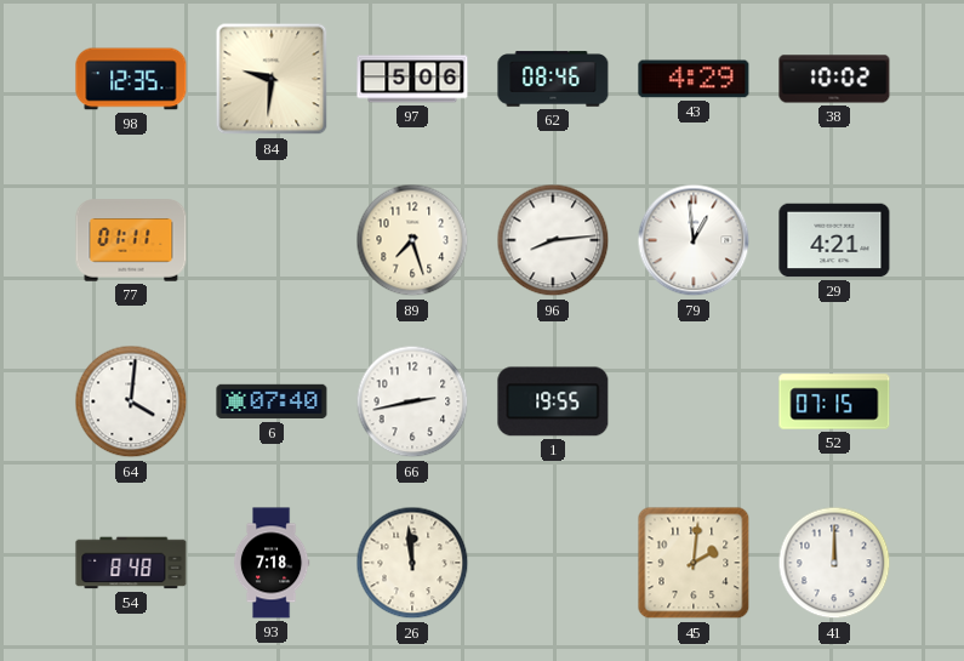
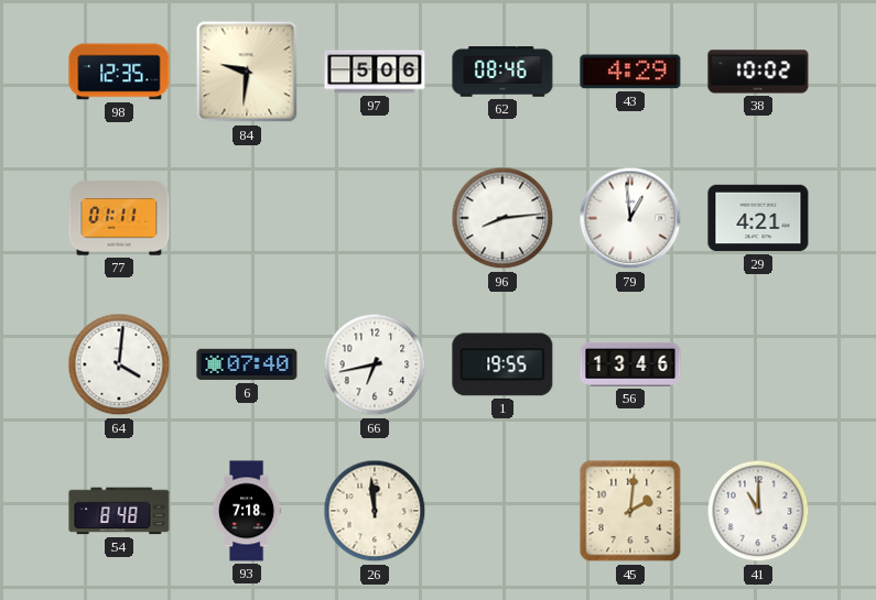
89: 7:27 -> none
66: 2:43 -> 6:43
56: none -> 13:46
52: 07:15 -> none
41: 12:00 -> 11:00
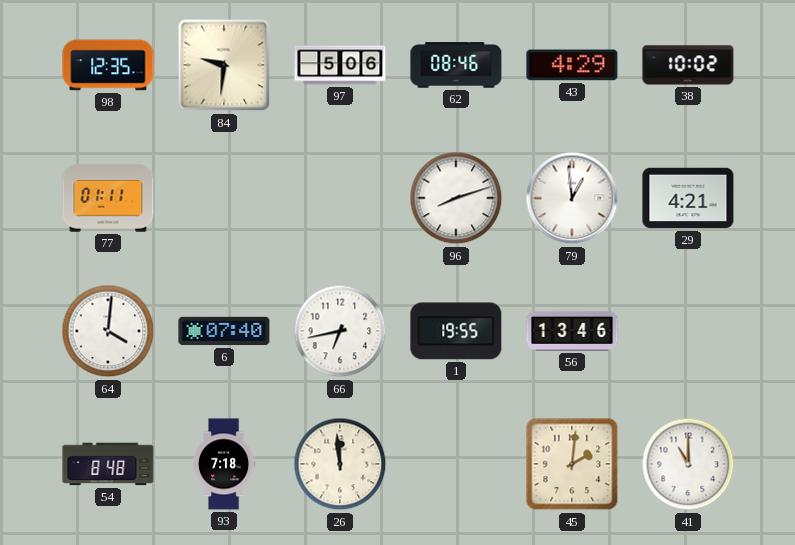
96: 8:14 -> 8:12
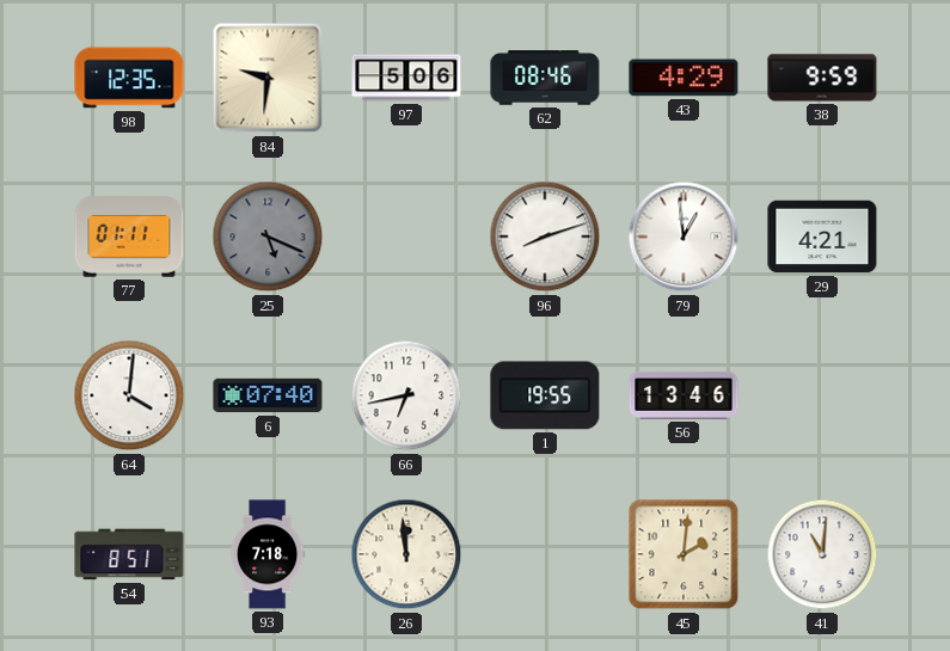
38: 10:02 -> 9:59
25: none -> 5:19
54: 8:48 -> 8:51
41: 11:00 -> 11:01
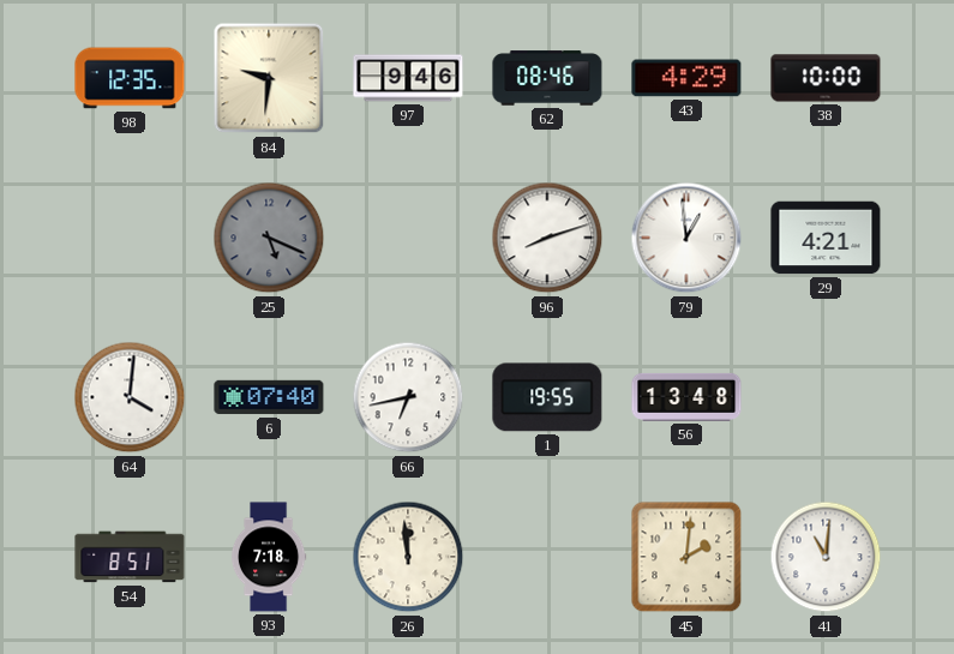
97: 5:06 -> 9:46
38: 9:59 -> 10:00
77: 01:11 -> none
56: 13:46 -> 13:48
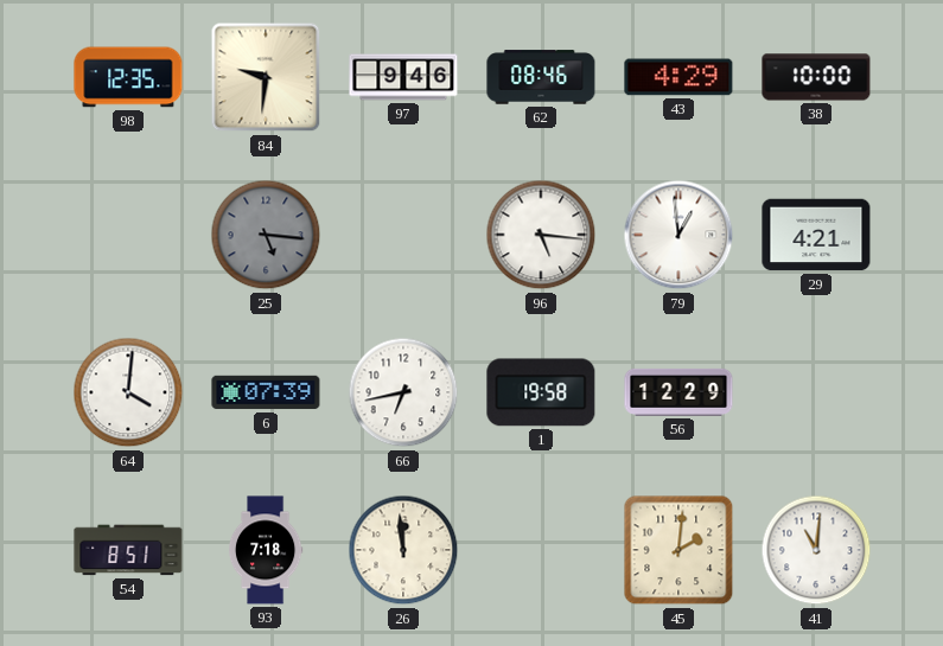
25: 5:19 -> 5:16
96: 8:12 -> 5:16
6: 07:40 -> 07:39
1: 19:55 -> 19:58
56: 13:48 -> 12:29
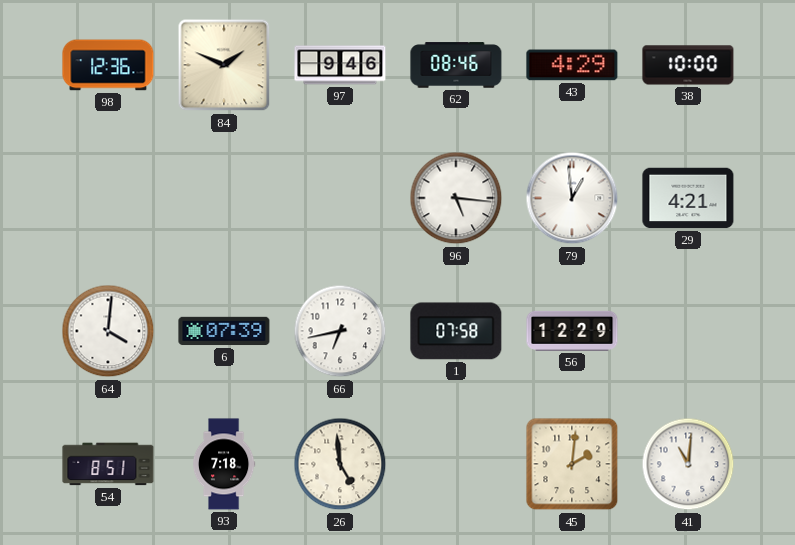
98: 12:35 -> 12:36
84: 9:31 -> 1:49
25: 5:16 -> none
1: 19:58 -> 07:58
26: 11:59 -> 4:59
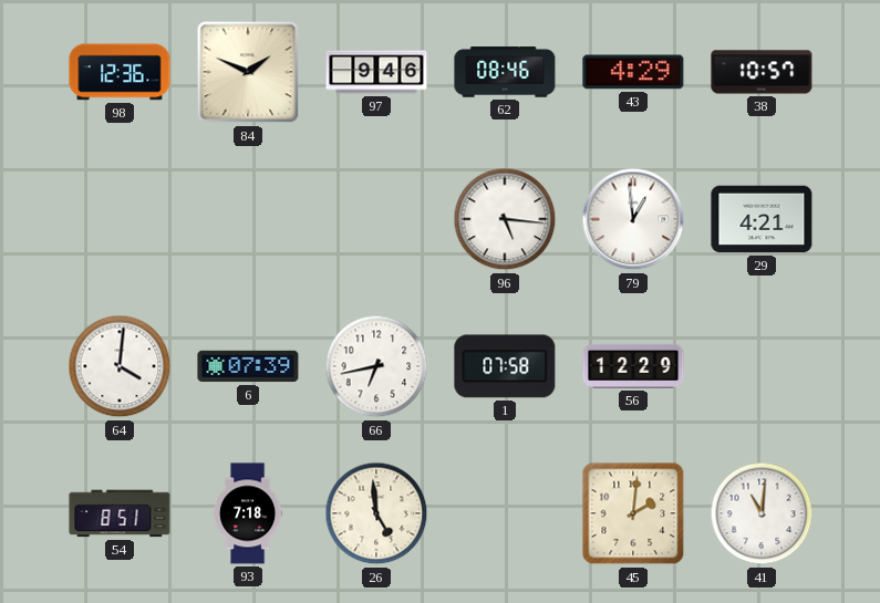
38: 10:00 -> 10:57
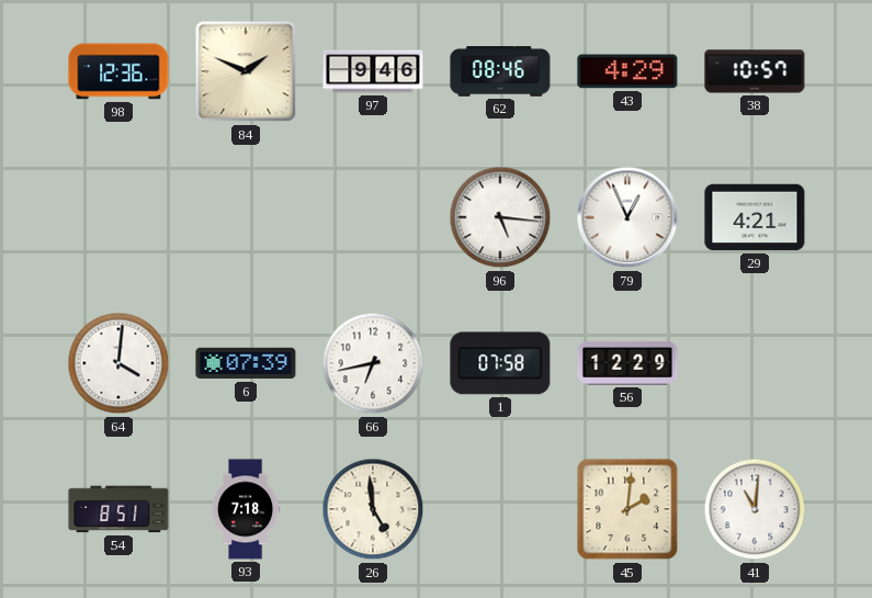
79: 12:59 -> 12:56
